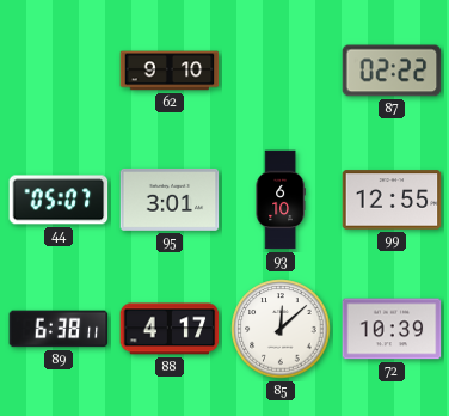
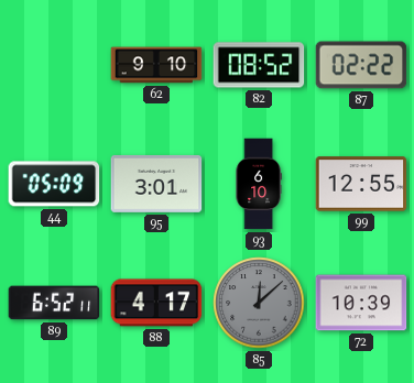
82: none -> 08:52
44: 05:07 -> 05:09
89: 6:38 -> 6:52
85 dial: white -> grey
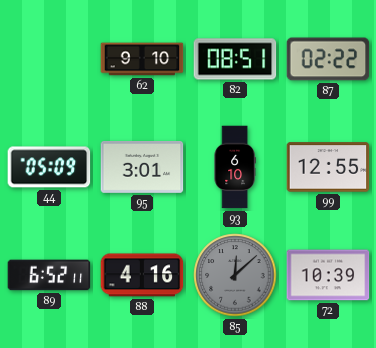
82: 08:52 -> 08:51
88: 4:17 -> 4:16
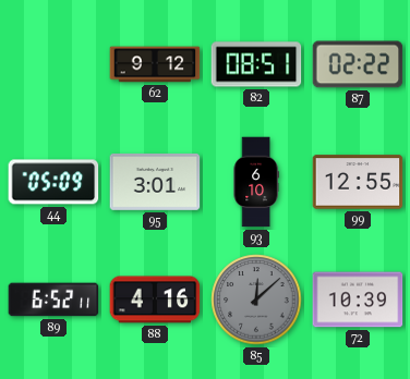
62: 9:10 -> 9:12
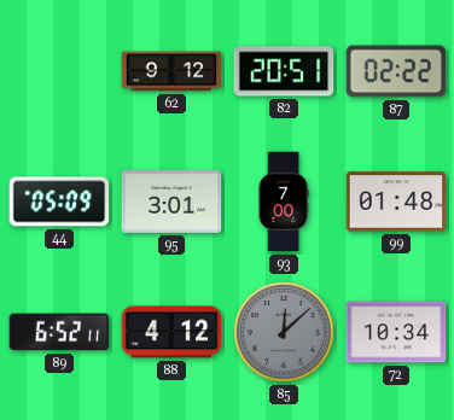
82: 08:51 -> 20:51
93: 6:10 -> 7:00
99: 12:55 -> 01:48
88: 4:16 -> 4:12
72: 10:39 -> 10:34
